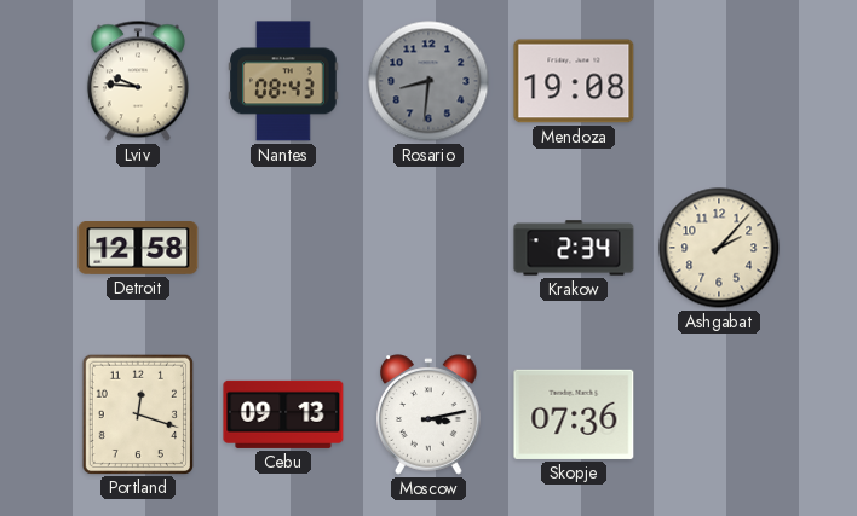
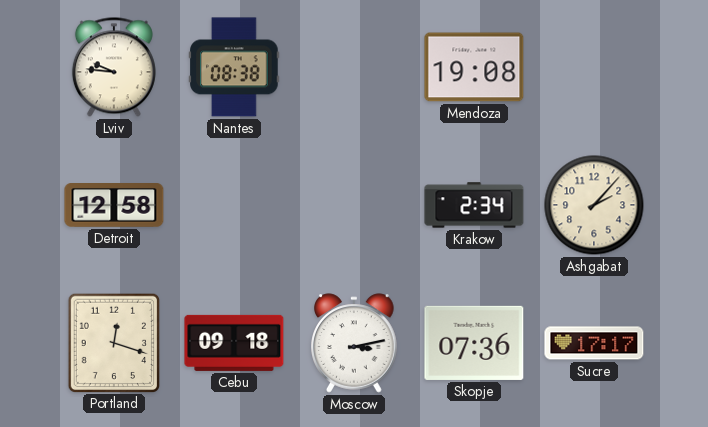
Nantes: 08:43 -> 08:38
Rosario: 8:31 -> none
Cebu: 09:13 -> 09:18
Sucre: none -> 17:17
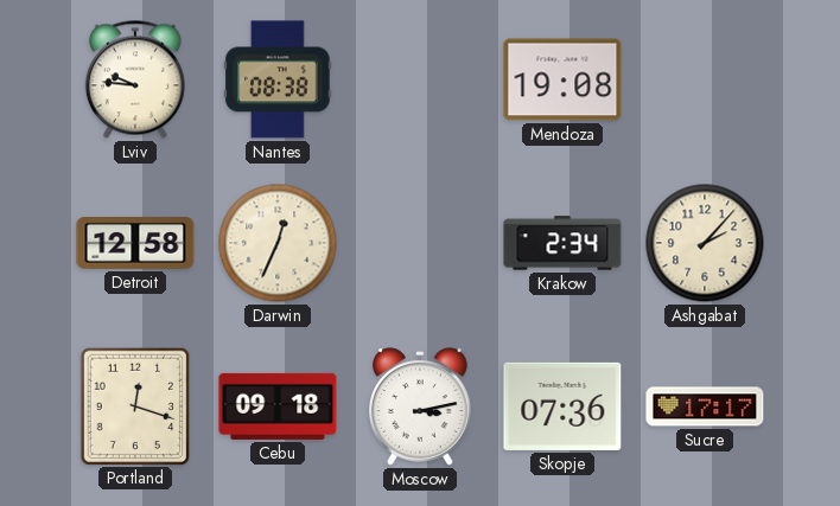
Darwin: none -> 12:34
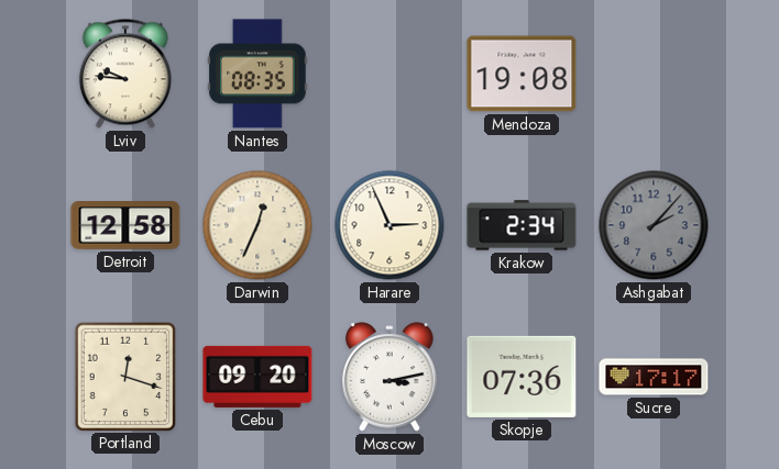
Nantes: 08:38 -> 08:35
Harare: none -> 2:56
Ashgabat dial: cream -> grey
Cebu: 09:18 -> 09:20
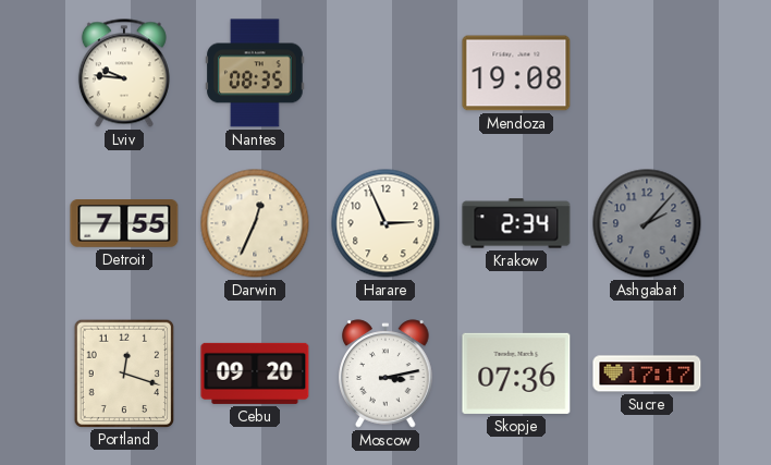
Detroit: 12:58 -> 7:55
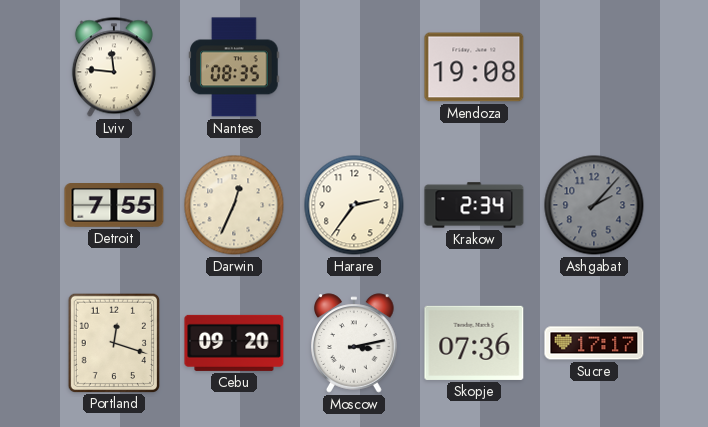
Lviv: 9:46 -> 11:46
Harare: 2:56 -> 2:36
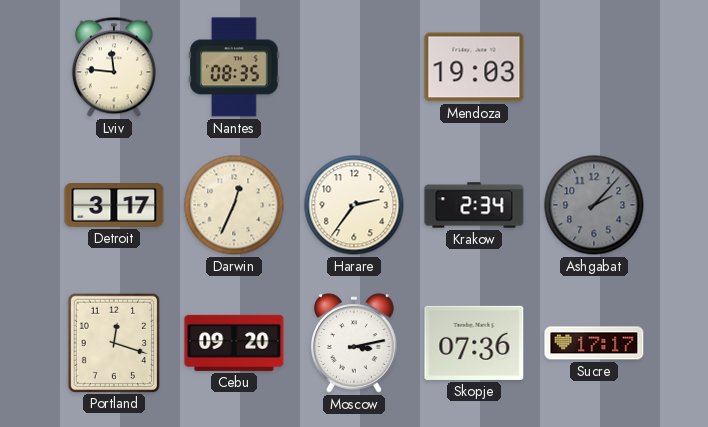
Mendoza: 19:08 -> 19:03
Detroit: 7:55 -> 3:17
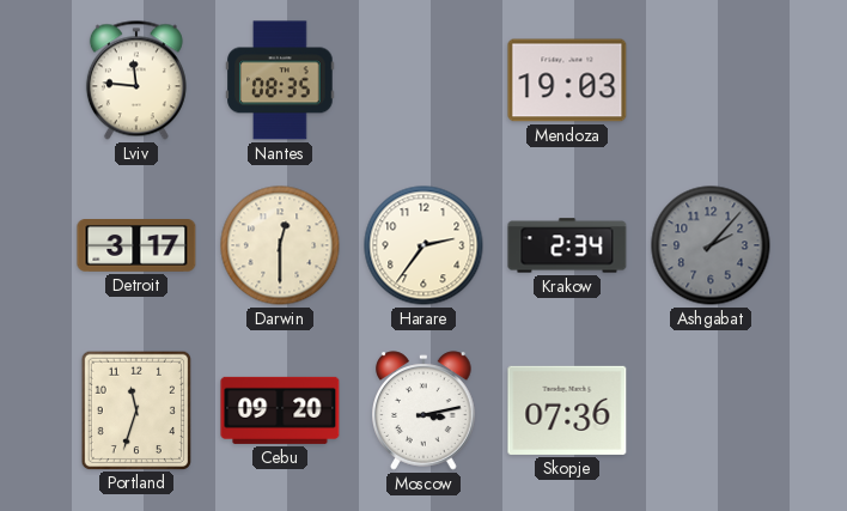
Darwin: 12:34 -> 12:30
Portland: 12:18 -> 11:33
Sucre: 17:17 -> none
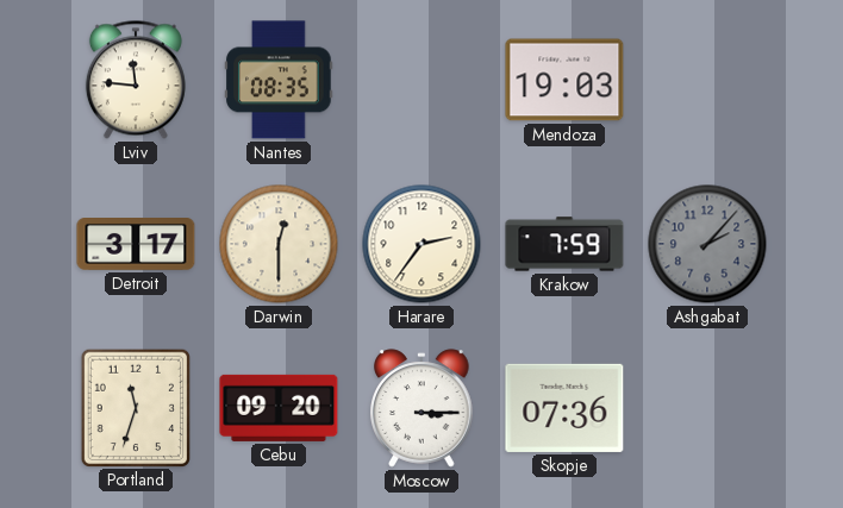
Krakow: 2:34 -> 7:59
Moscow: 3:13 -> 3:15
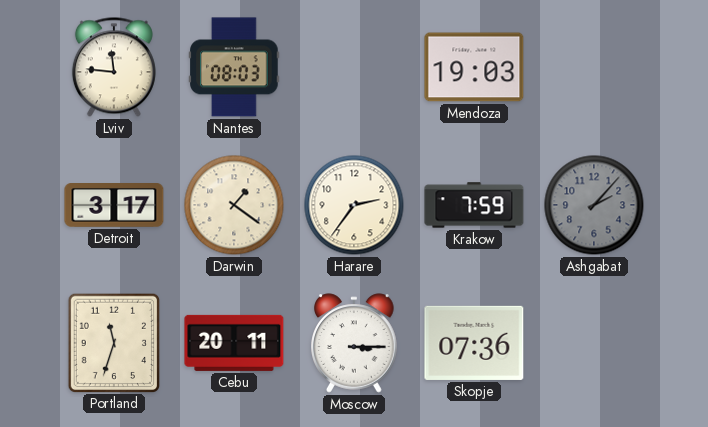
Nantes: 08:35 -> 08:03
Darwin: 12:30 -> 1:21
Cebu: 09:20 -> 20:11
